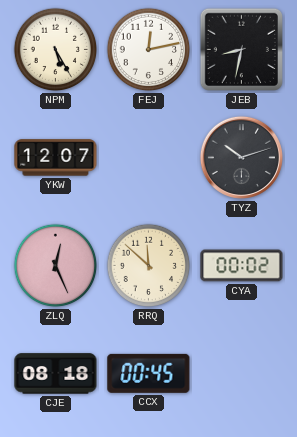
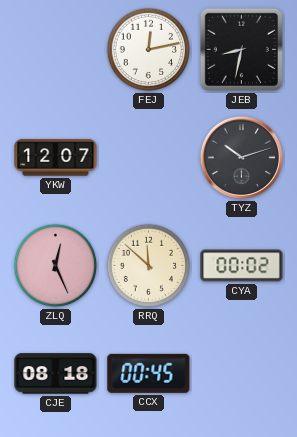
NPM: 5:25 -> none
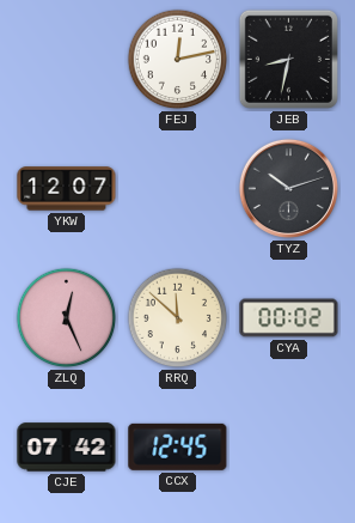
CJE: 08:18 -> 07:42
CCX: 00:45 -> 12:45
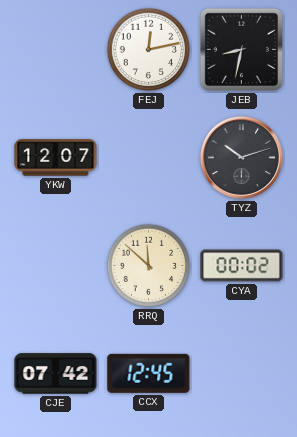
ZLQ: 12:26 -> none
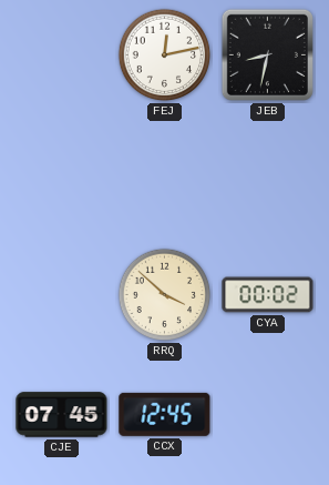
YKW: 12:07 -> none
TYZ: 10:12 -> none
RRQ: 11:52 -> 3:52
CJE: 07:42 -> 07:45
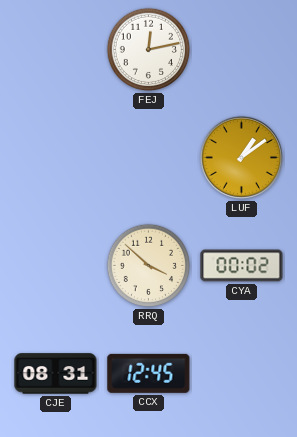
JEB: 8:32 -> none
LUF: none -> 1:09
CJE: 07:45 -> 08:31
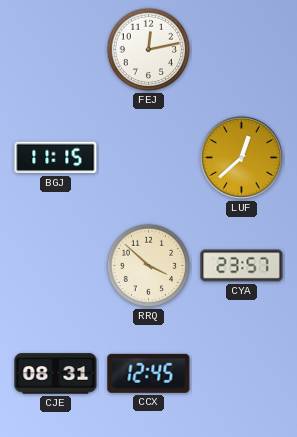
BGJ: none -> 11:15
LUF: 1:09 -> 12:38
CYA: 00:02 -> 23:57
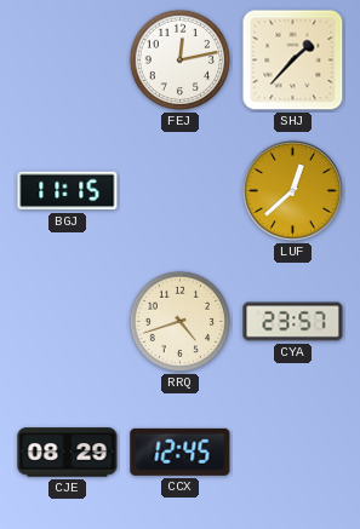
SHJ: none -> 1:37
RRQ: 3:52 -> 4:42
CJE: 08:31 -> 08:29
